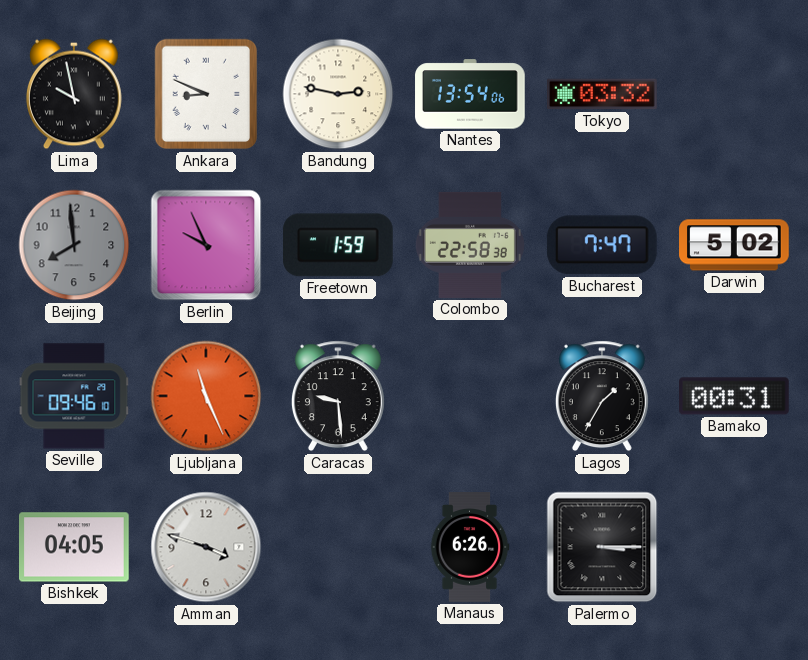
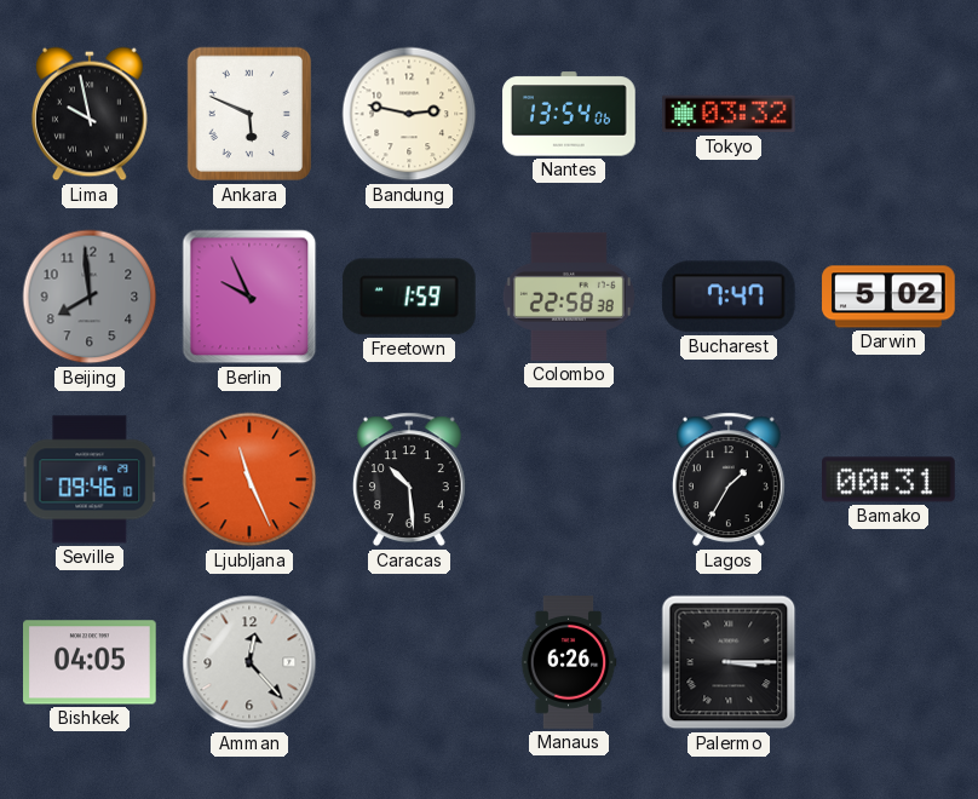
Ankara: 8:49 -> 5:49
Caracas: 9:29 -> 10:29
Amman: 3:48 -> 12:23
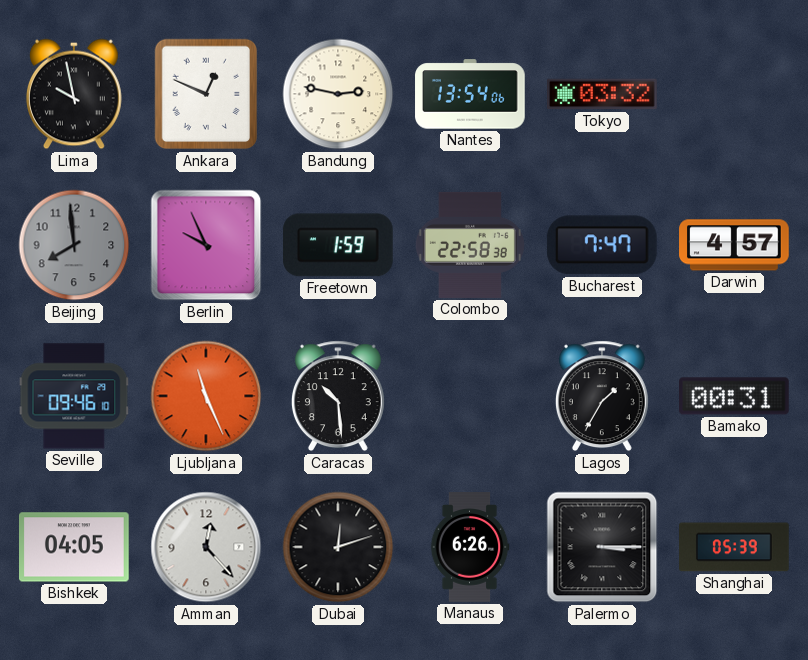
Ankara: 5:49 -> 12:49
Darwin: 5:02 -> 4:57
Dubai: none -> 12:12
Shanghai: none -> 05:39
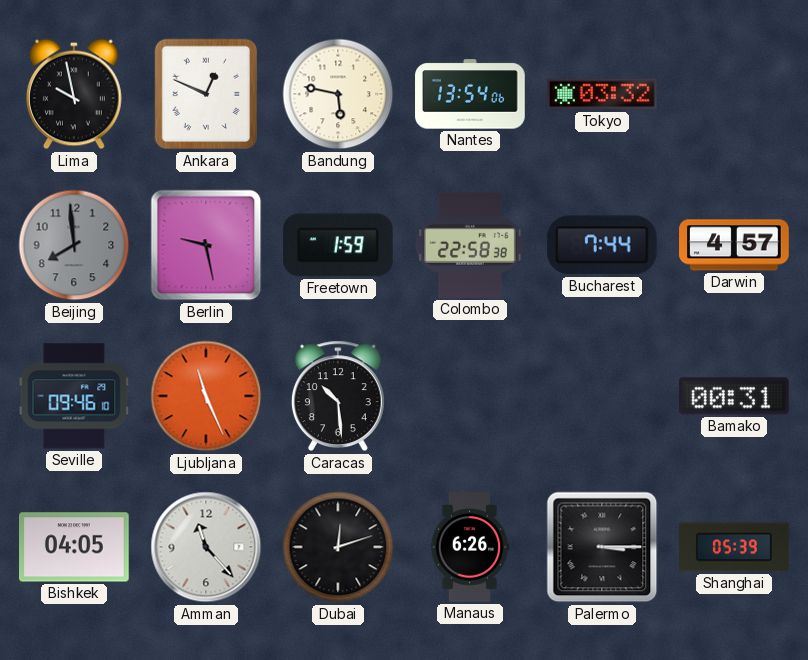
Bandung: 2:47 -> 5:47
Berlin: 9:56 -> 9:28
Bucharest: 7:47 -> 7:44
Lagos: 1:35 -> none
Amman: 12:23 -> 11:23
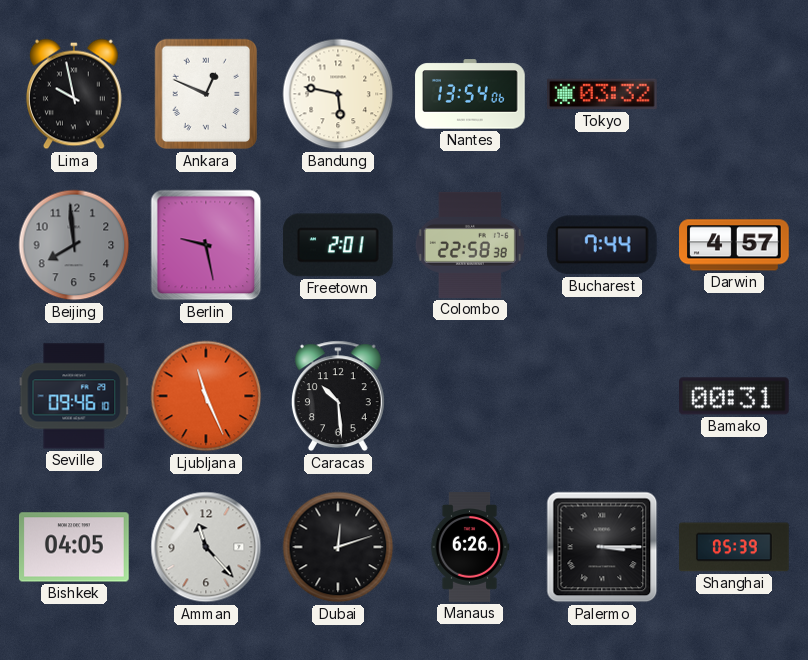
Freetown: 1:59 -> 2:01
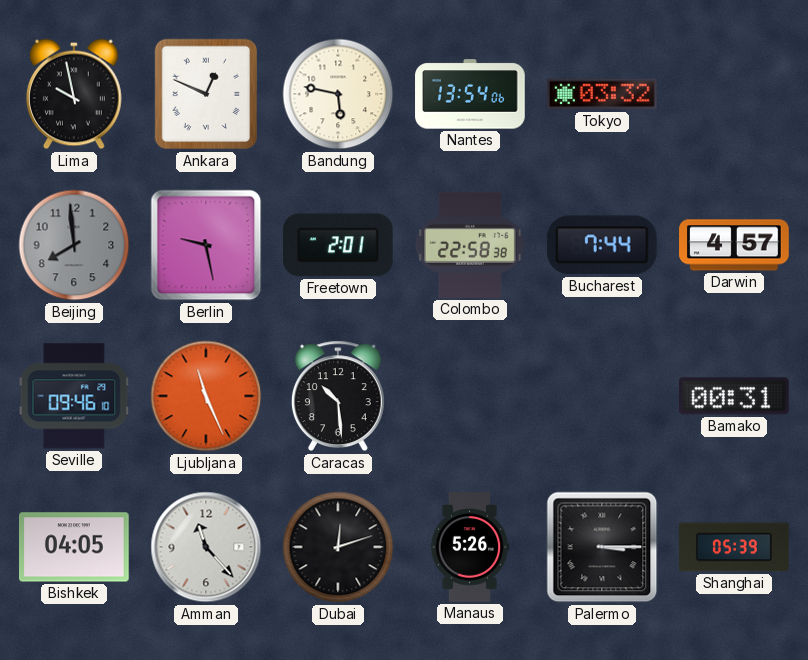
Manaus: 6:26 -> 5:26
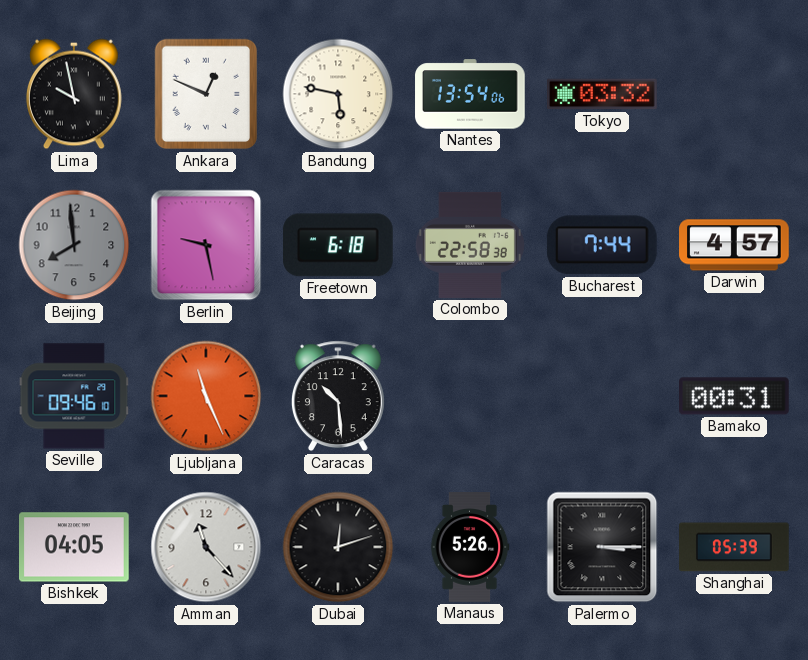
Freetown: 2:01 -> 6:18
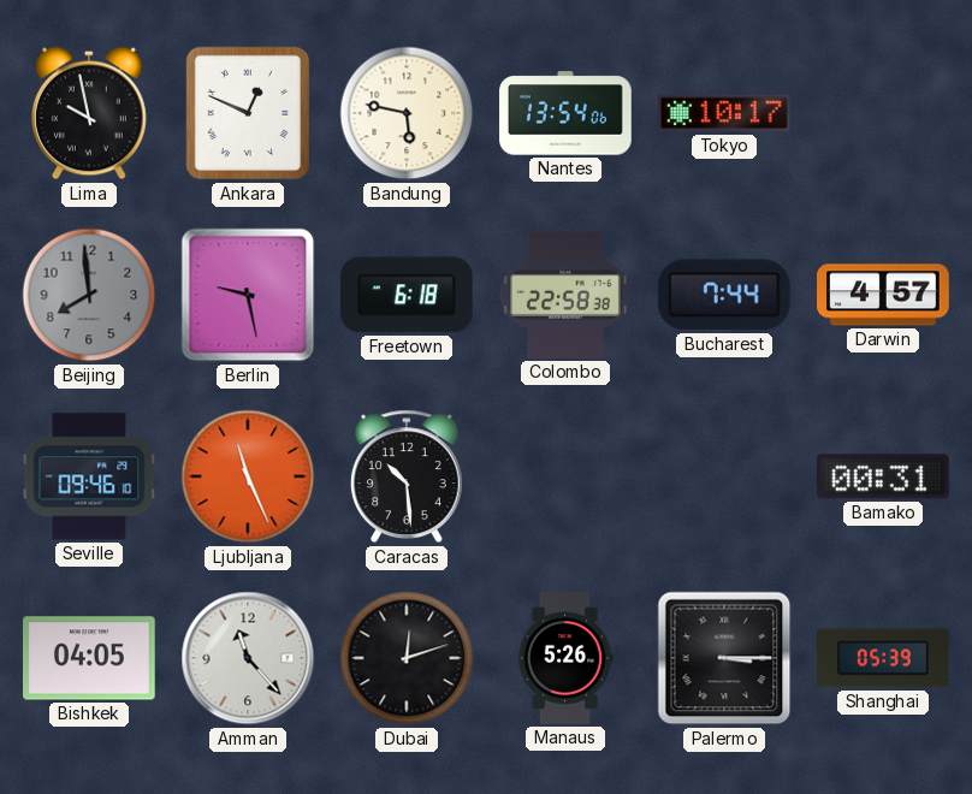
Tokyo: 03:32 -> 10:17
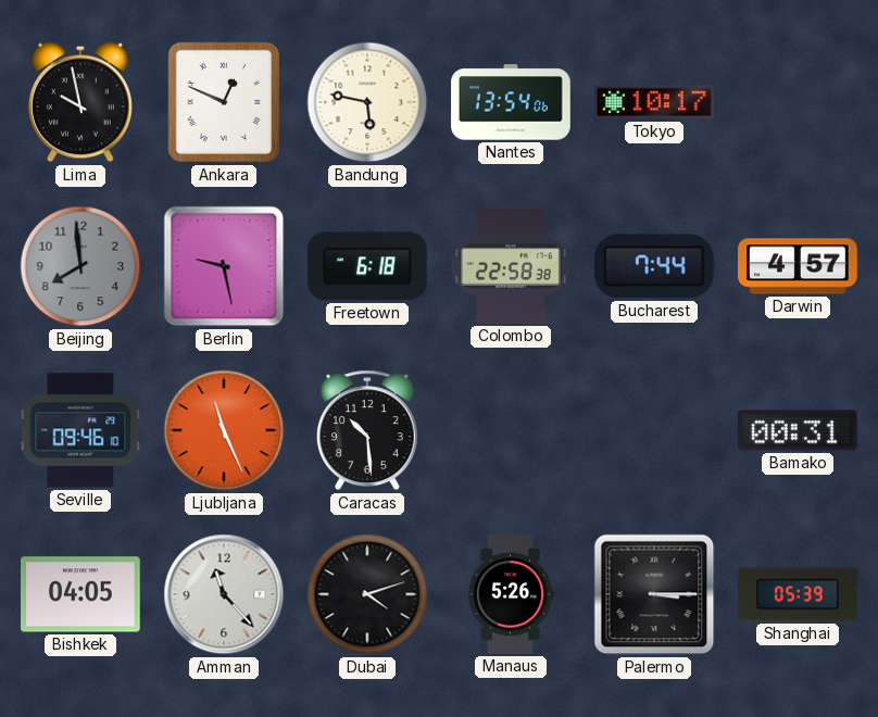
Dubai: 12:12 -> 4:12
